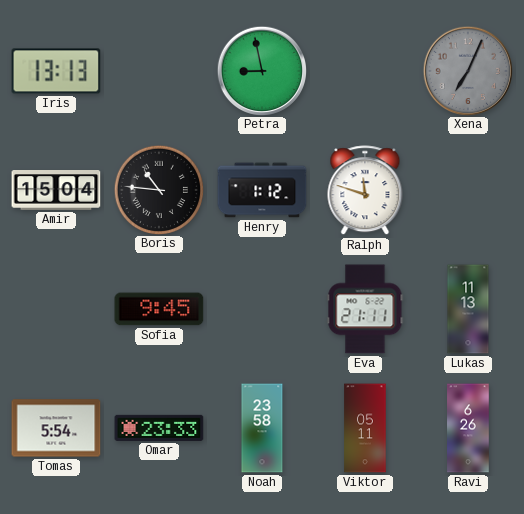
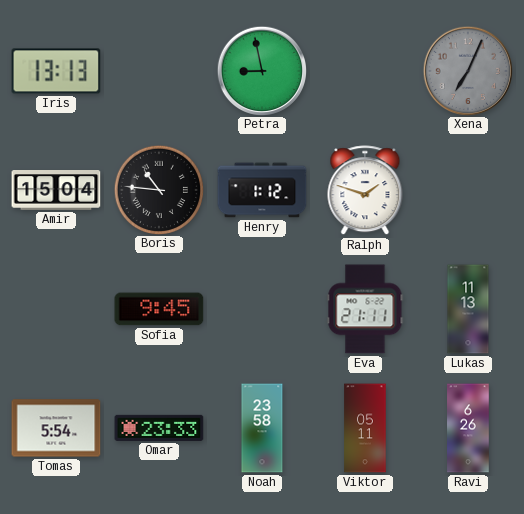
Ralph: 11:48 -> 1:48
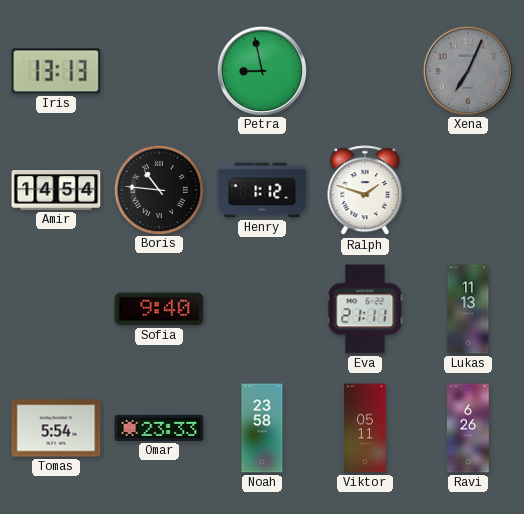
Amir: 15:04 -> 14:54
Sofia: 9:45 -> 9:40
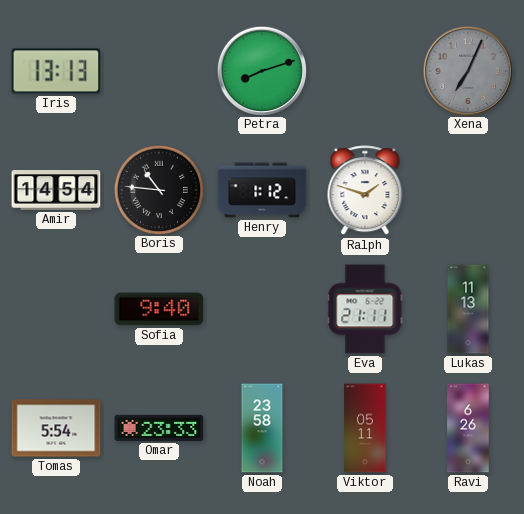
Petra: 8:58 -> 8:12
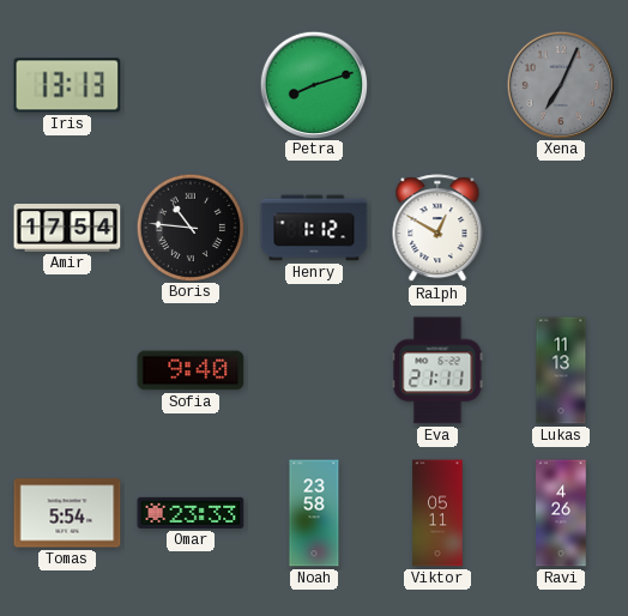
Amir: 14:54 -> 17:54
Ralph: 1:48 -> 12:50
Ravi: 6:26 -> 4:26
